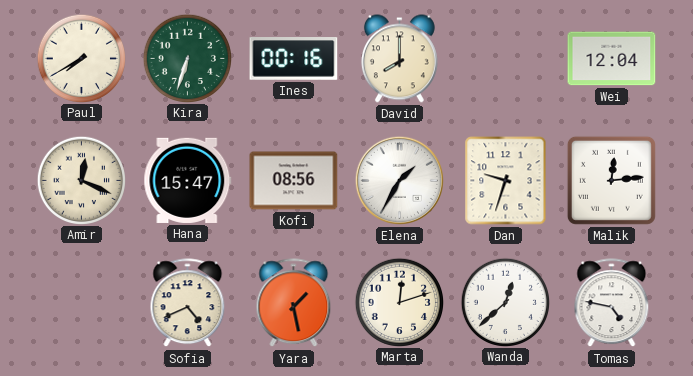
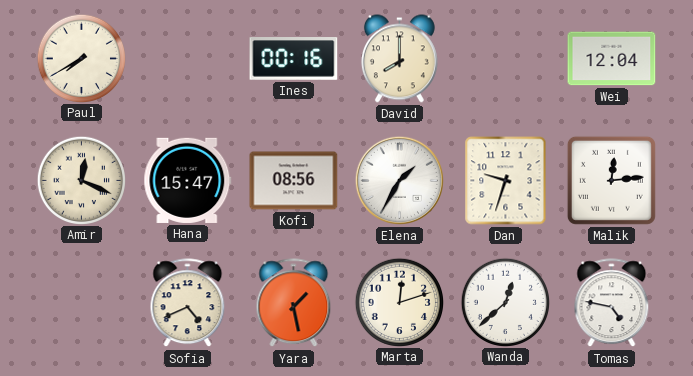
Kira: 6:33 -> none
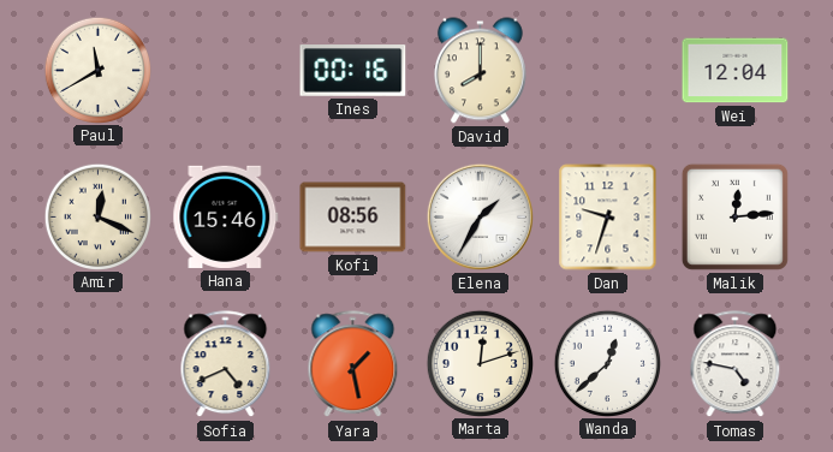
Paul: 7:40 -> 11:40
Hana: 15:47 -> 15:46
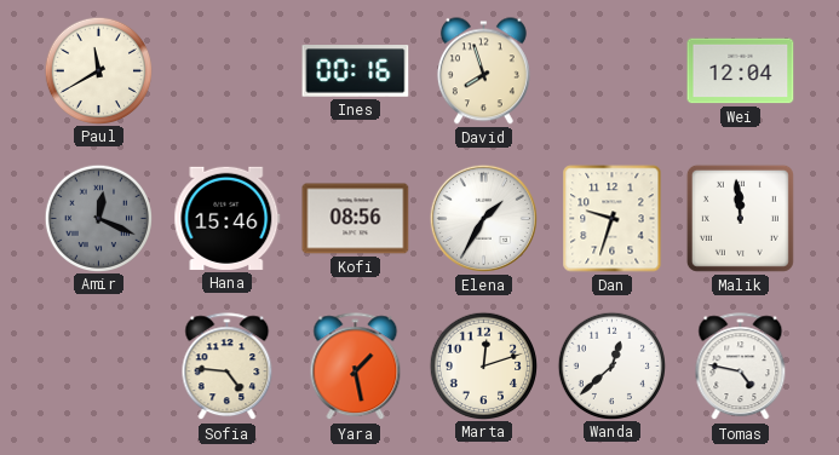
David: 8:00 -> 7:57
Amir dial: cream -> grey
Malik: 12:14 -> 11:59
Sofia: 4:41 -> 4:46
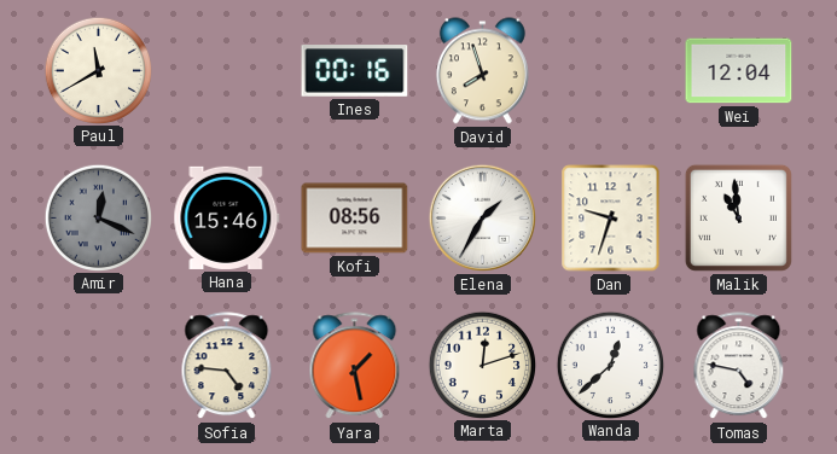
Malik: 11:59 -> 10:59
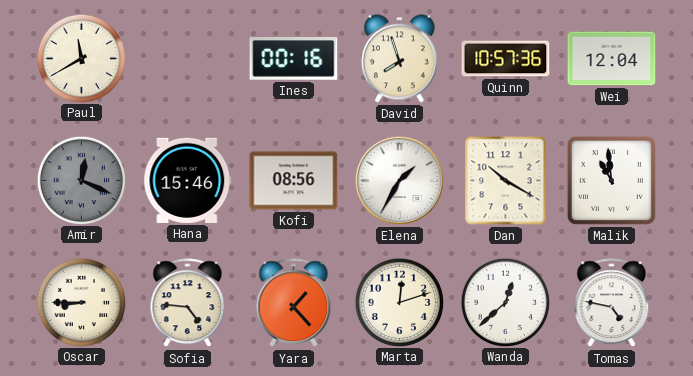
Quinn: none -> 10:57
Dan: 9:33 -> 10:20
Oscar: none -> 8:45
Yara: 1:28 -> 1:23
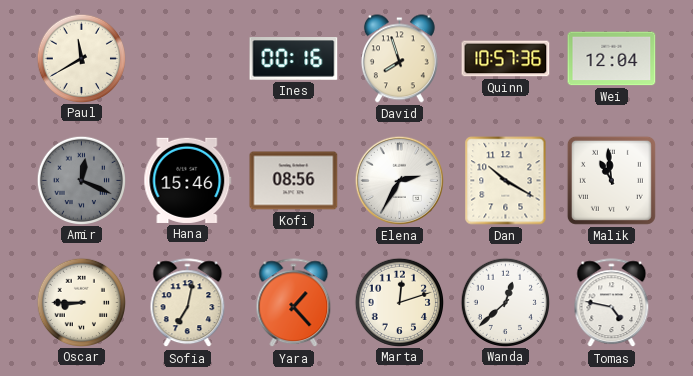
Elena: 1:35 -> 2:35
Sofia: 4:46 -> 7:02
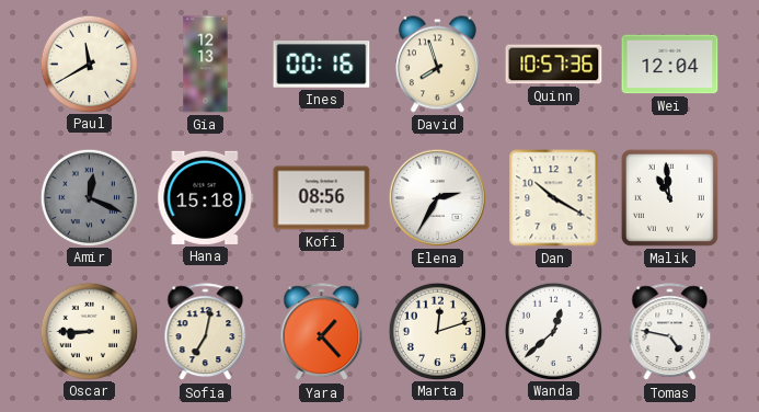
Gia: none -> 12:13
Hana: 15:46 -> 15:18
